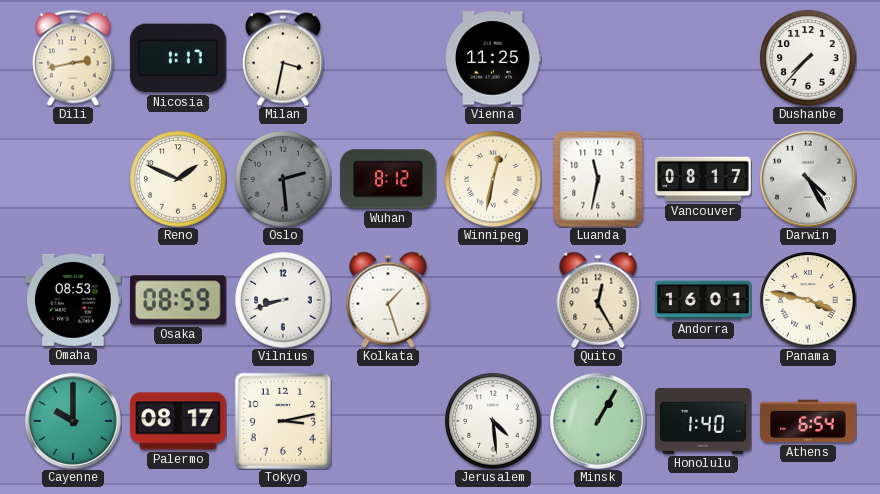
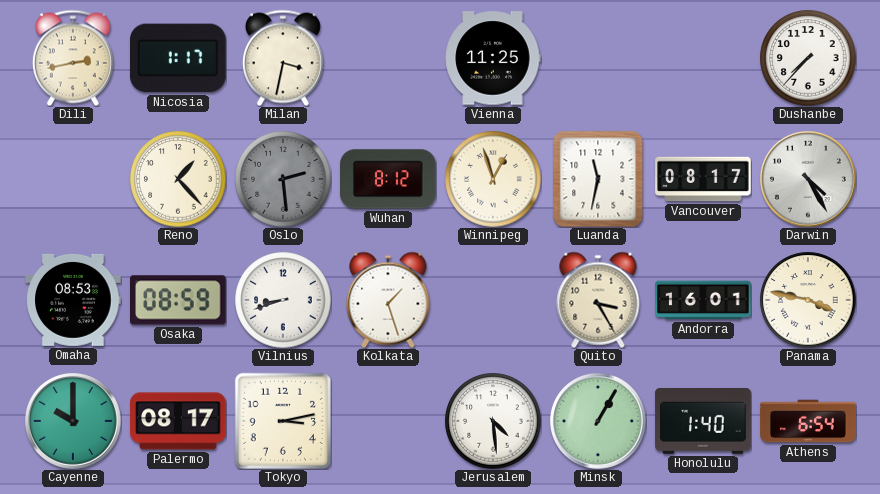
Reno: 1:49 -> 1:23
Winnipeg: 12:32 -> 12:57
Quito: 12:25 -> 3:25
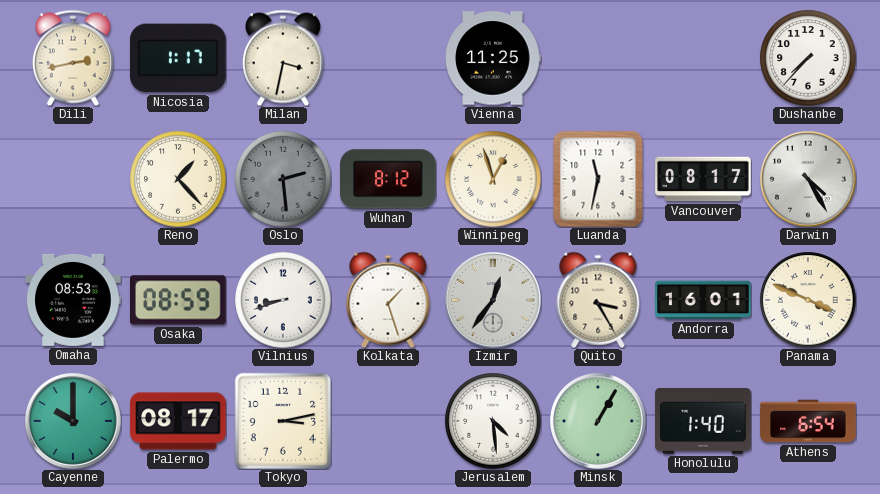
Izmir: none -> 12:36
Panama: 3:47 -> 3:49
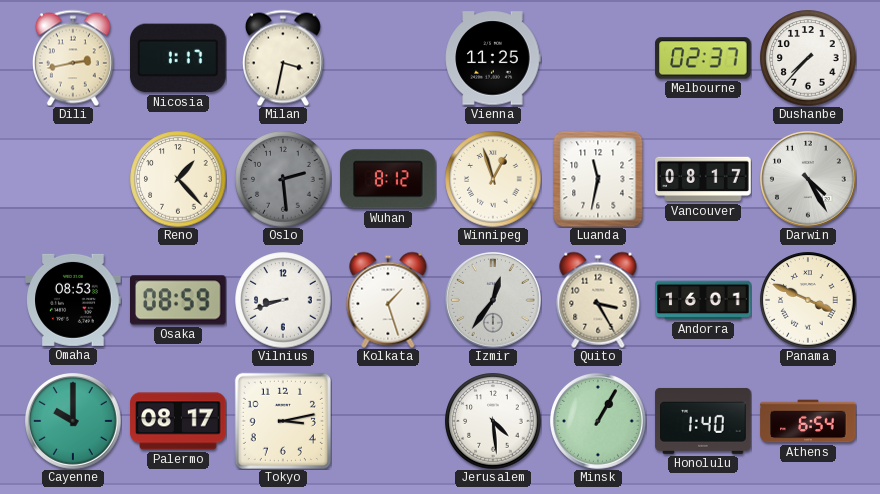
Melbourne: none -> 02:37
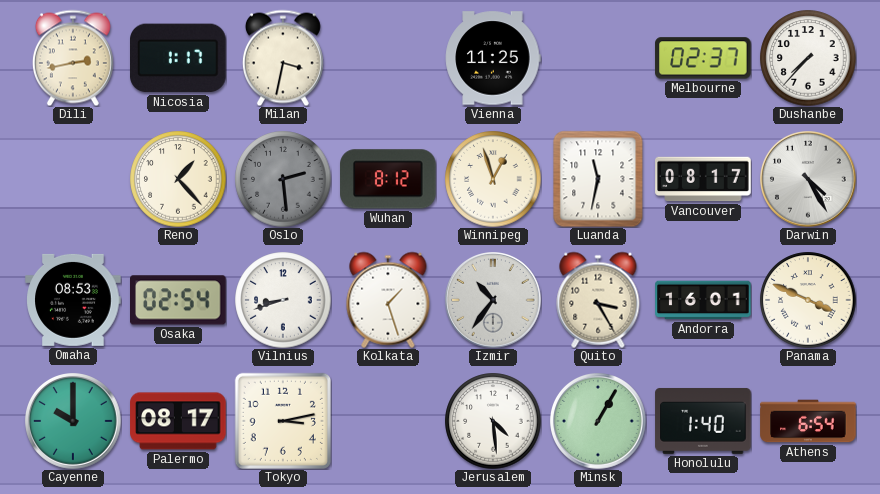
Osaka: 08:59 -> 02:54
Izmir: 12:36 -> 10:36
